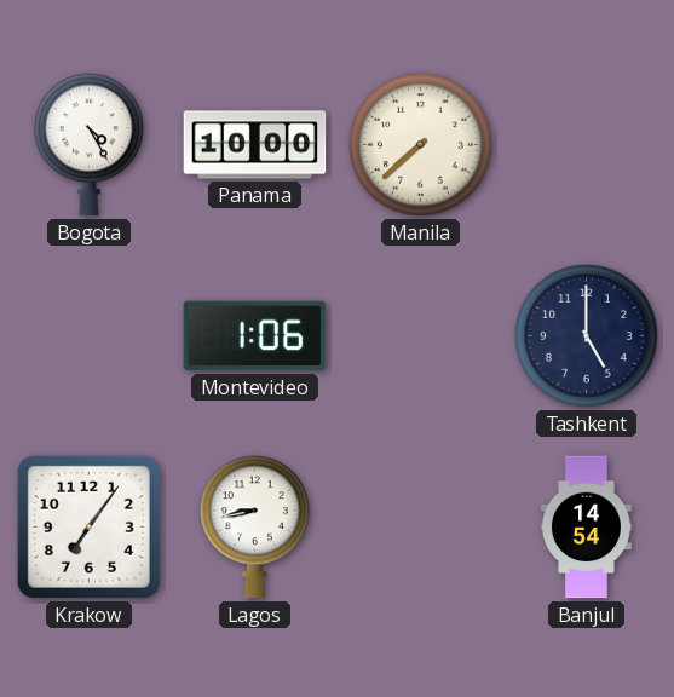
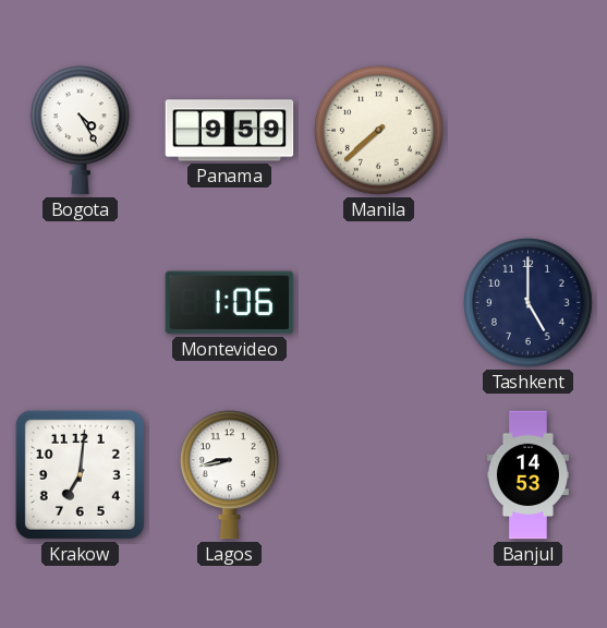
Panama: 10:00 -> 9:59
Krakow: 7:06 -> 7:01
Banjul: 14:54 -> 14:53
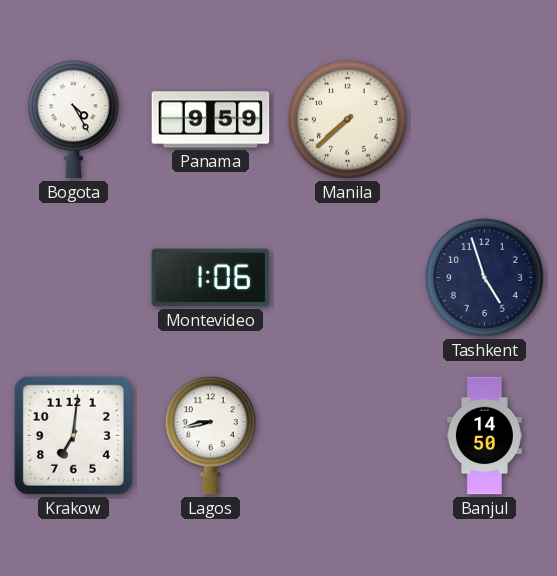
Tashkent: 5:00 -> 4:57
Banjul: 14:53 -> 14:50
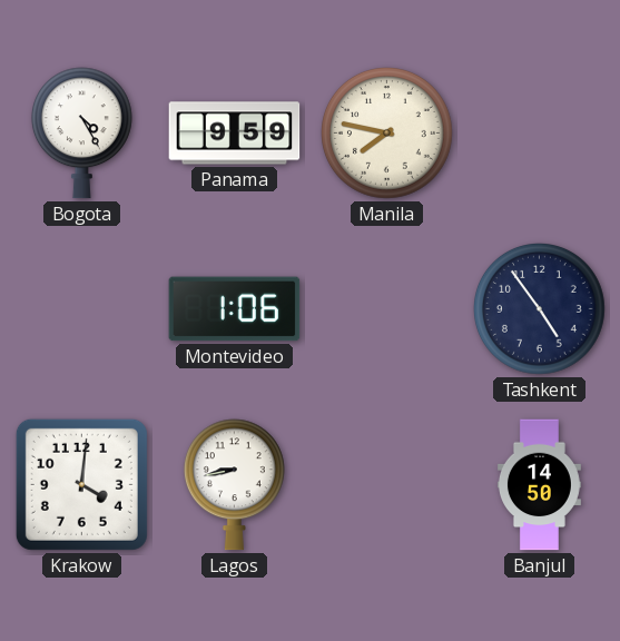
Manila: 7:38 -> 7:47
Tashkent: 4:57 -> 4:54
Krakow: 7:01 -> 4:01
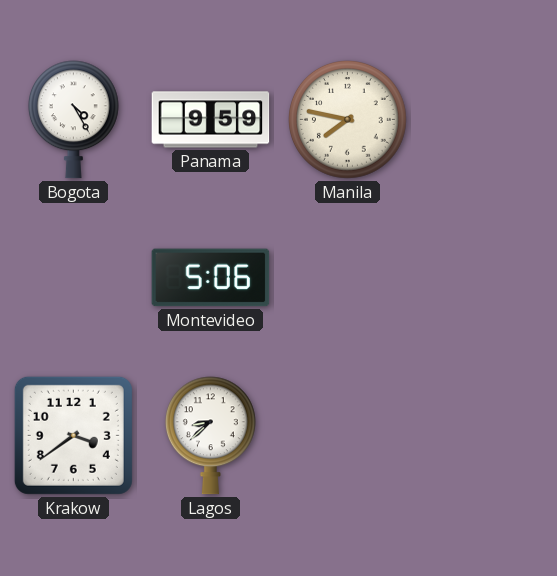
Montevideo: 1:06 -> 5:06
Tashkent: 4:54 -> none
Krakow: 4:01 -> 3:39
Lagos: 8:43 -> 8:38
Banjul: 14:50 -> none
